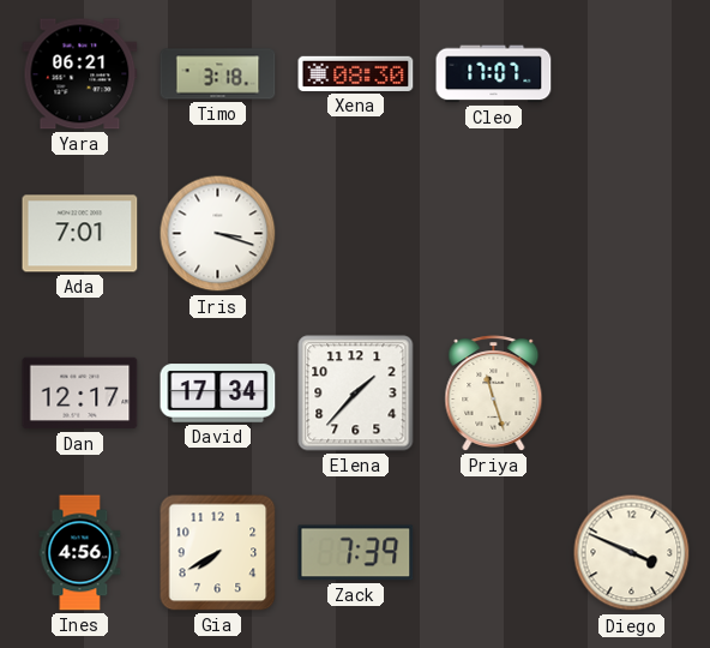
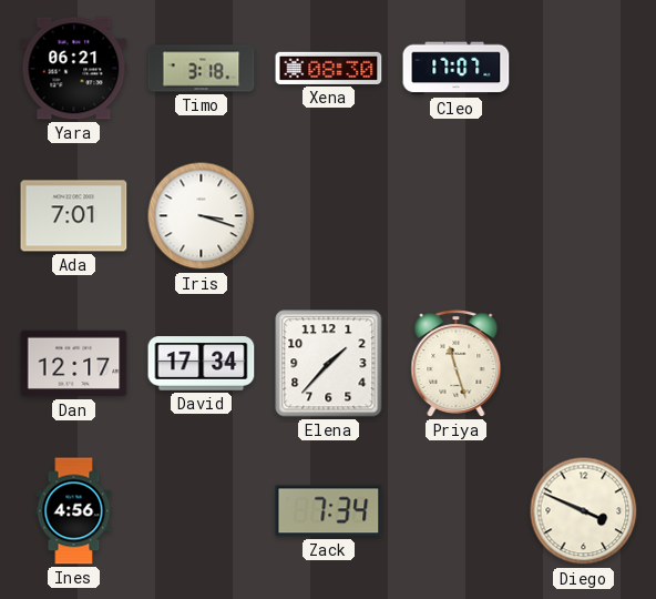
Gia: 7:40 -> none
Zack: 7:39 -> 7:34
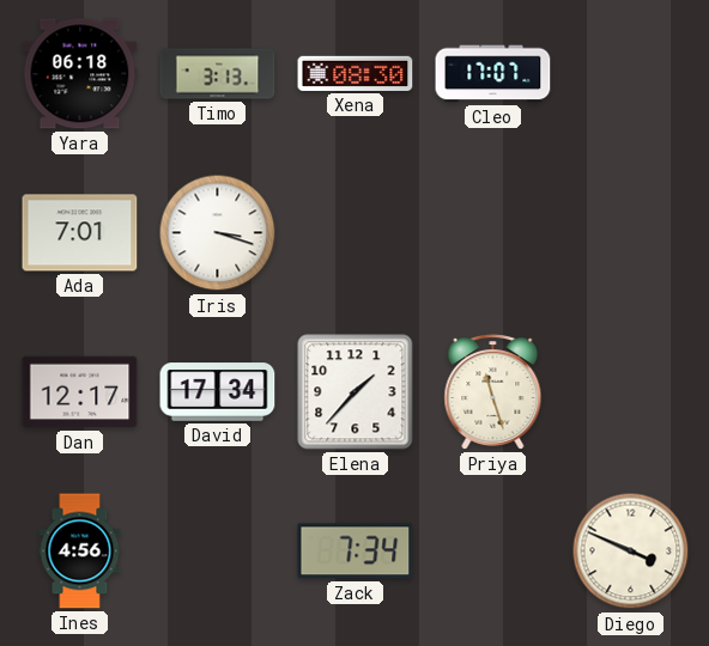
Yara: 06:21 -> 06:18
Timo: 3:18 -> 3:13
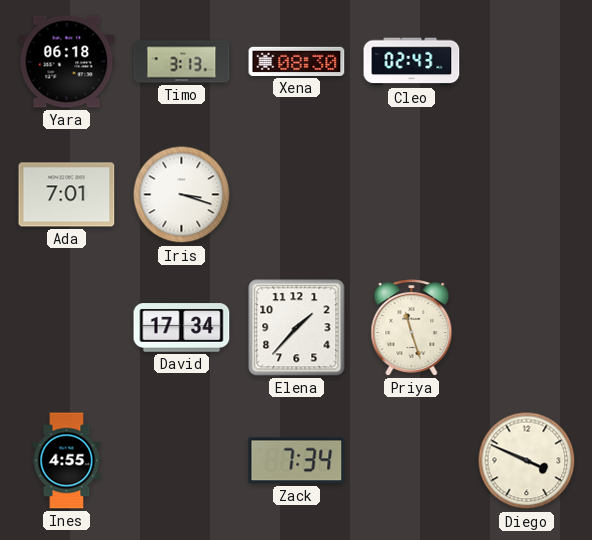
Cleo: 17:07 -> 02:43
Dan: 12:17 -> none
Ines: 4:56 -> 4:55
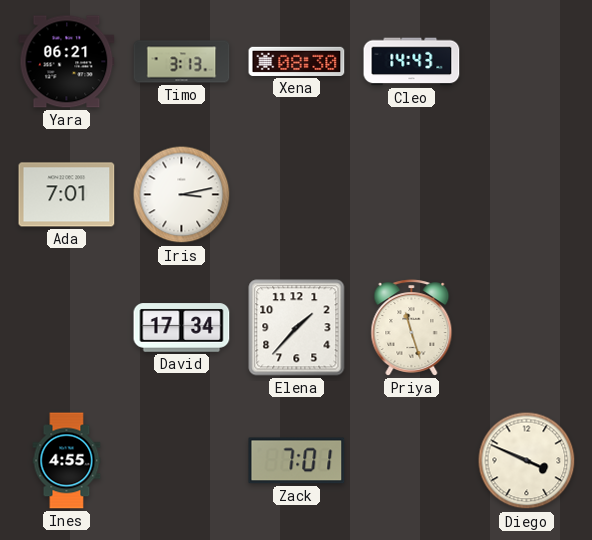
Yara: 06:18 -> 06:21
Cleo: 02:43 -> 14:43
Iris: 3:18 -> 3:13
Zack: 7:34 -> 7:01
